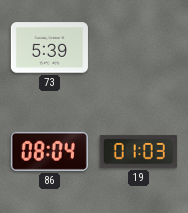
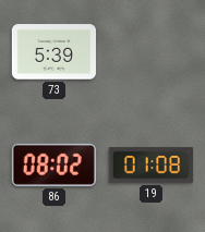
86: 08:04 -> 08:02
19: 01:03 -> 01:08
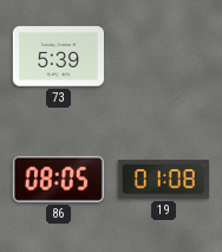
86: 08:02 -> 08:05
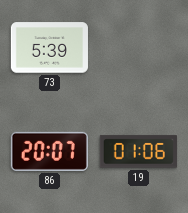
86: 08:05 -> 20:07
19: 01:08 -> 01:06
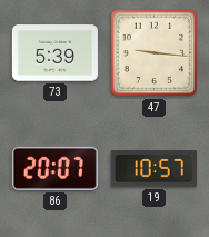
47: none -> 9:16
19: 01:06 -> 10:57
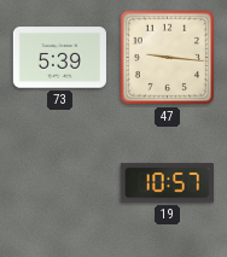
86: 20:07 -> none
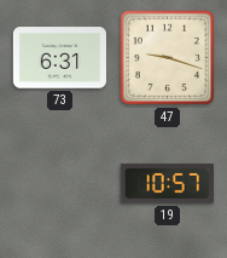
73: 5:39 -> 6:31
47: 9:16 -> 9:18
